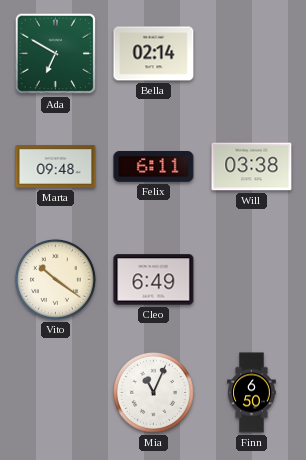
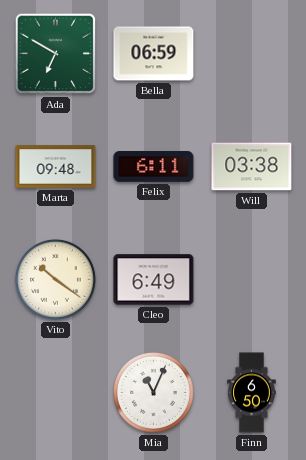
Bella: 02:14 -> 06:59
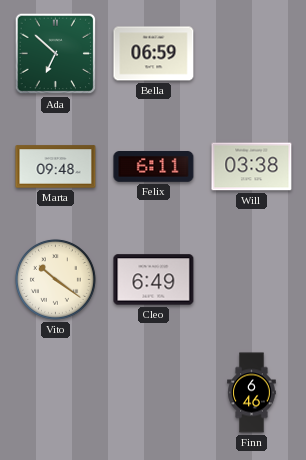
Ada: 6:50 -> 6:52
Mia: 11:04 -> none
Finn: 6:50 -> 6:46
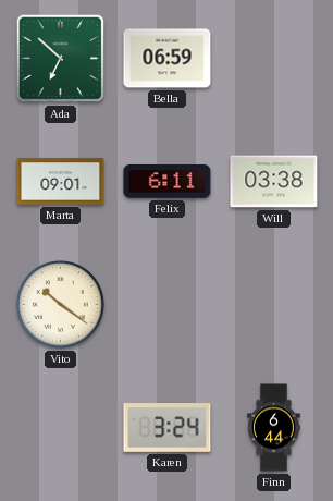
Marta: 09:48 -> 09:01
Cleo: 6:49 -> none
Karen: none -> 3:24
Finn: 6:46 -> 6:44
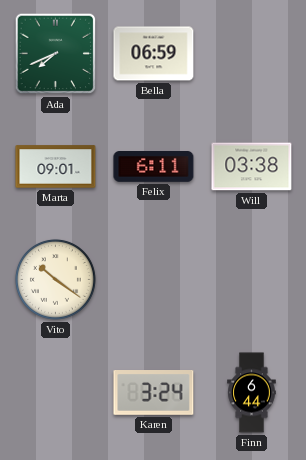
Ada: 6:52 -> 7:41
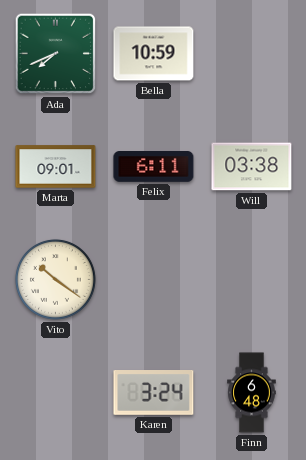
Bella: 06:59 -> 10:59
Finn: 6:44 -> 6:48
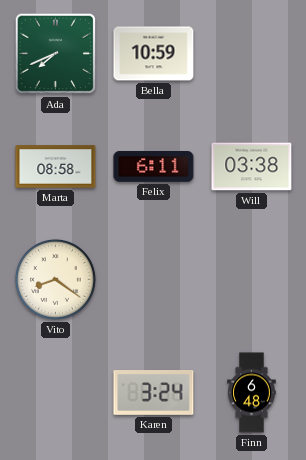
Marta: 09:01 -> 08:58
Vito: 10:21 -> 8:21
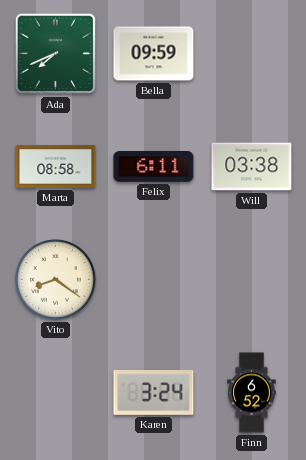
Bella: 10:59 -> 09:59
Finn: 6:48 -> 6:52
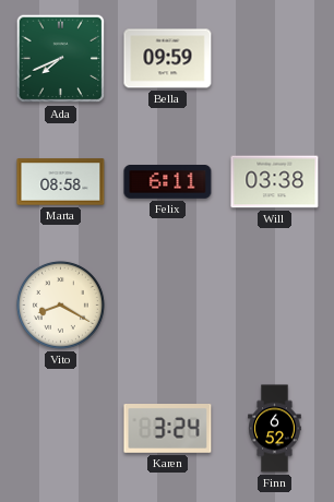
Vito: 8:21 -> 8:20
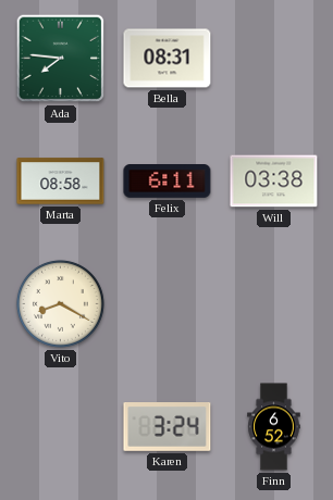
Ada: 7:41 -> 7:46
Bella: 09:59 -> 08:31
